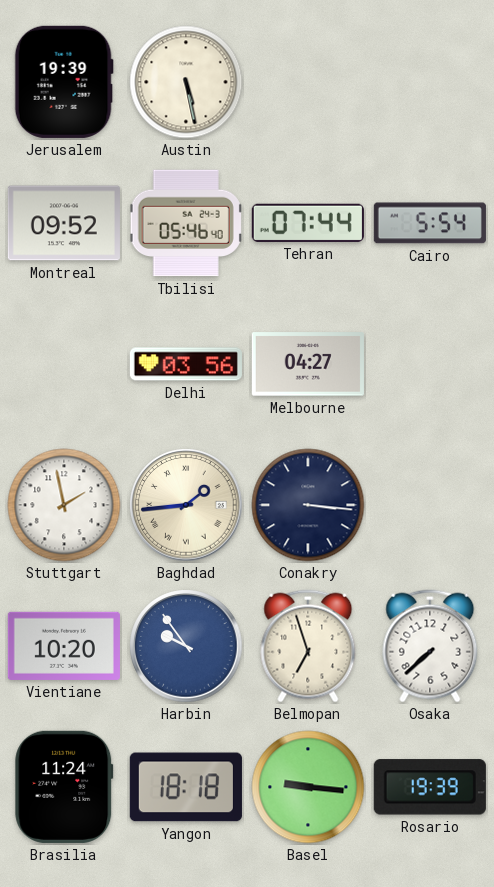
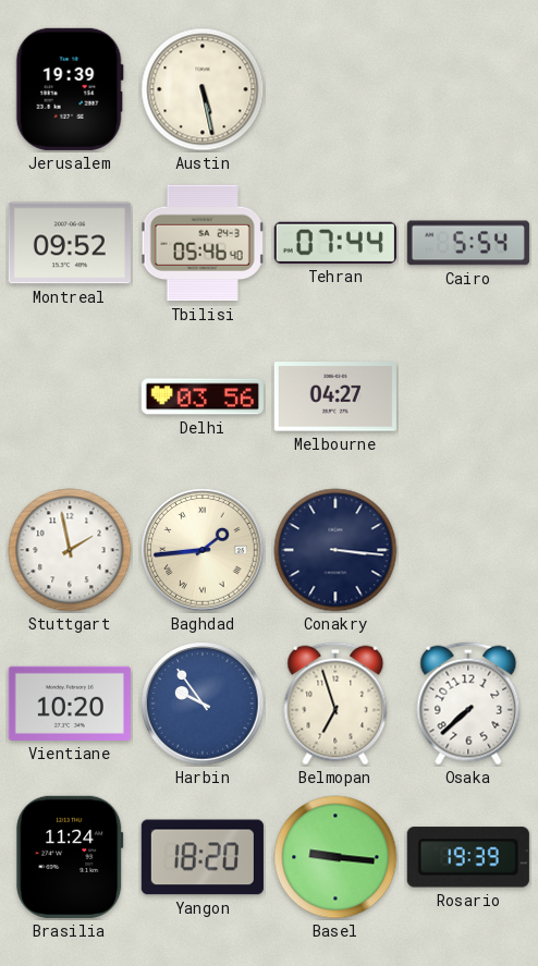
Yangon: 18:18 -> 18:20
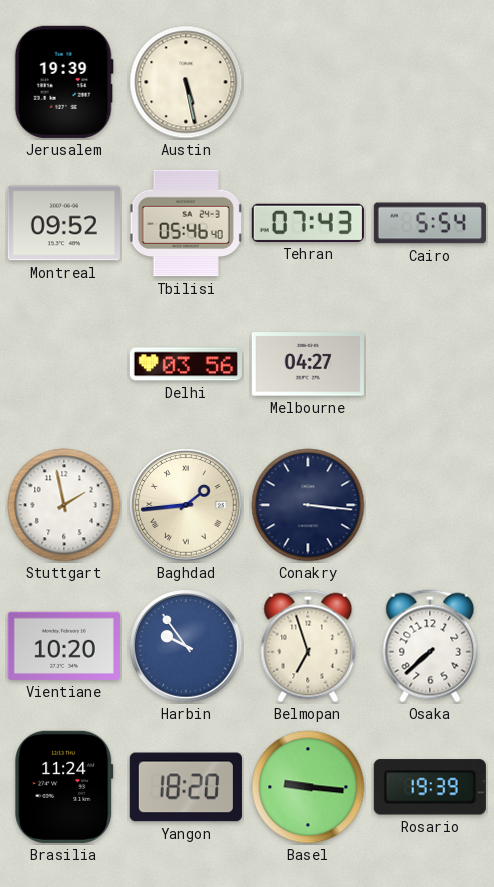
Tehran: 07:44 -> 07:43
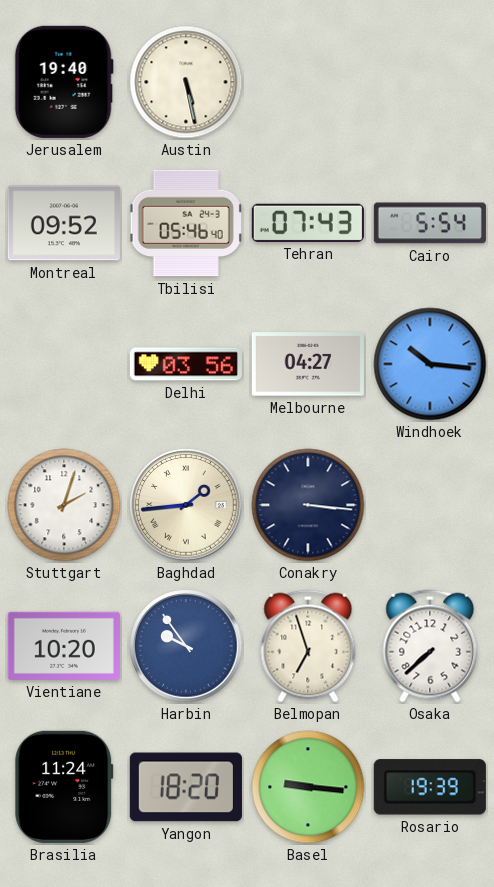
Jerusalem: 19:39 -> 19:40
Windhoek: none -> 10:16
Stuttgart: 1:58 -> 2:03
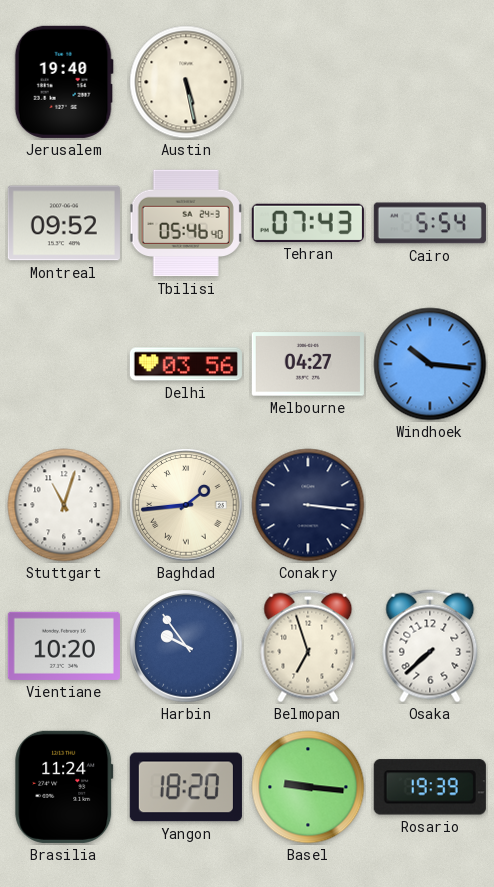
Stuttgart: 2:03 -> 11:03
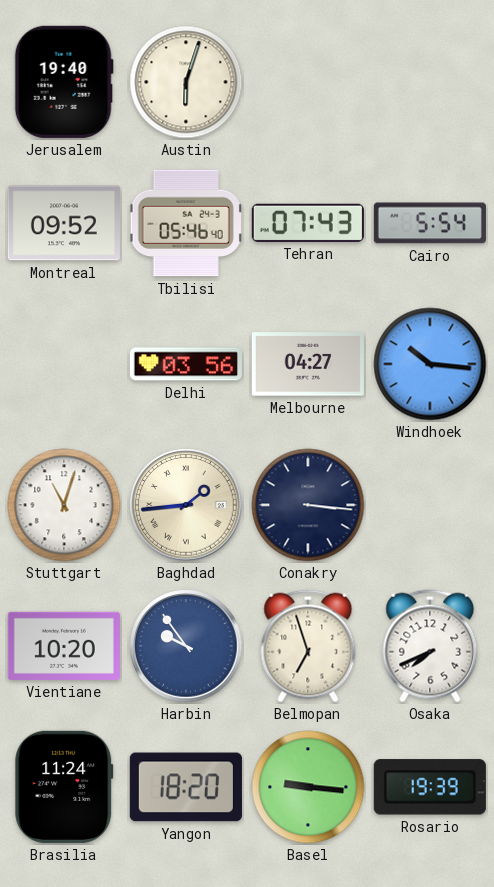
Austin: 5:28 -> 6:03
Osaka: 7:38 -> 7:41
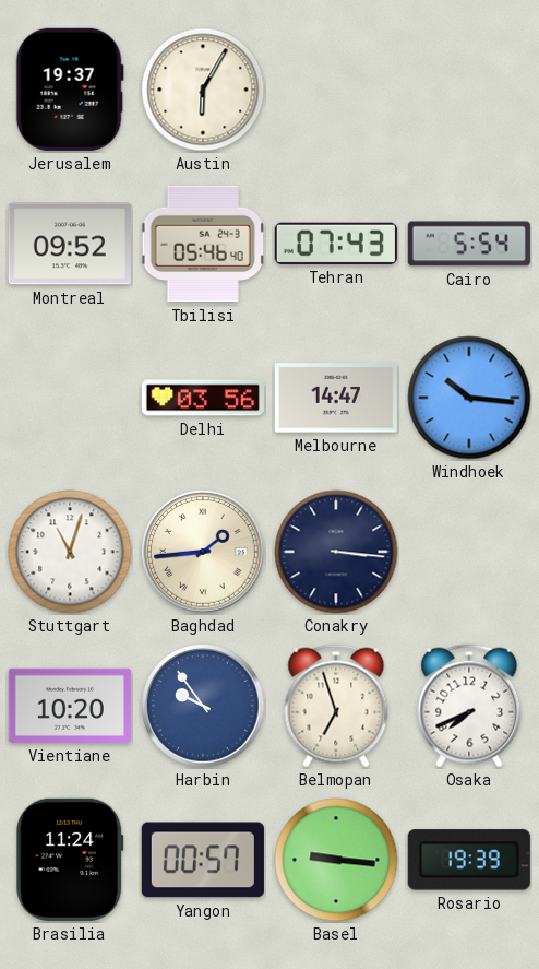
Jerusalem: 19:40 -> 19:37
Austin: 6:03 -> 6:05
Melbourne: 04:27 -> 14:47
Yangon: 18:20 -> 00:57
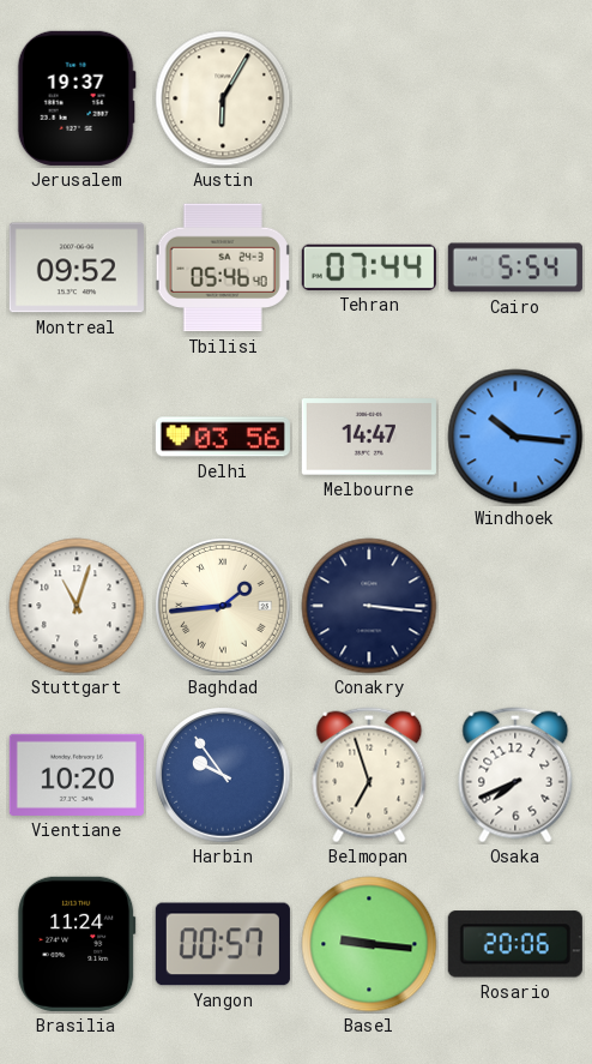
Tehran: 07:43 -> 07:44
Rosario: 19:39 -> 20:06
